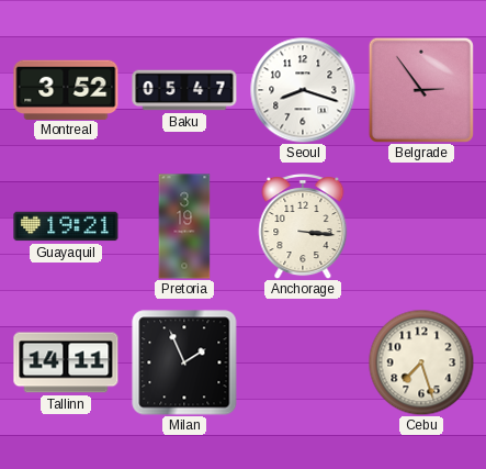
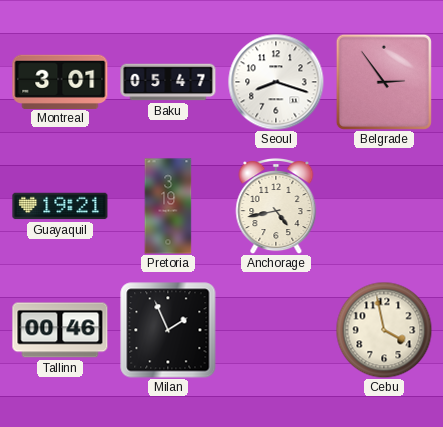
Montreal: 3:52 -> 3:01
Anchorage: 3:16 -> 4:43
Tallinn: 14:11 -> 00:46
Cebu: 7:27 -> 3:58
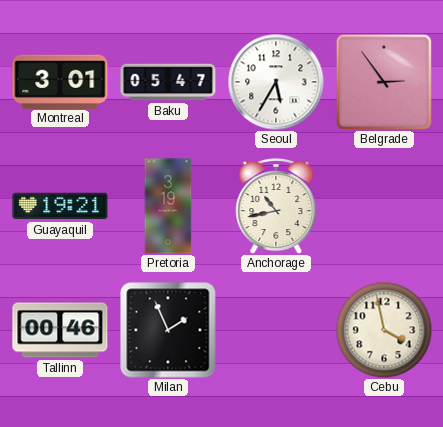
Seoul: 8:18 -> 5:35
Anchorage: 4:43 -> 10:43
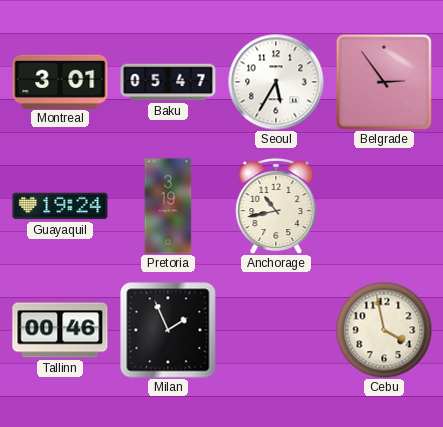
Guayaquil: 19:21 -> 19:24
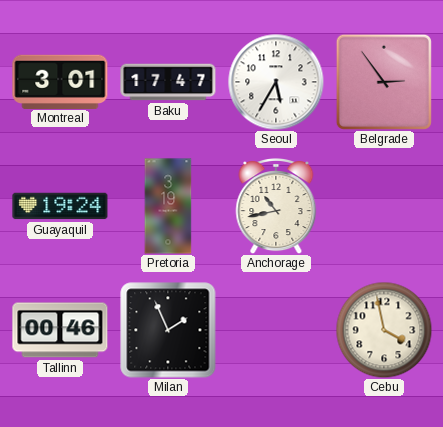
Baku: 05:47 -> 17:47
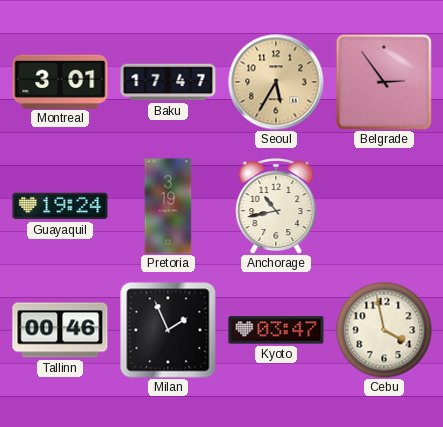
Seoul dial: white -> champagne
Kyoto: none -> 03:47
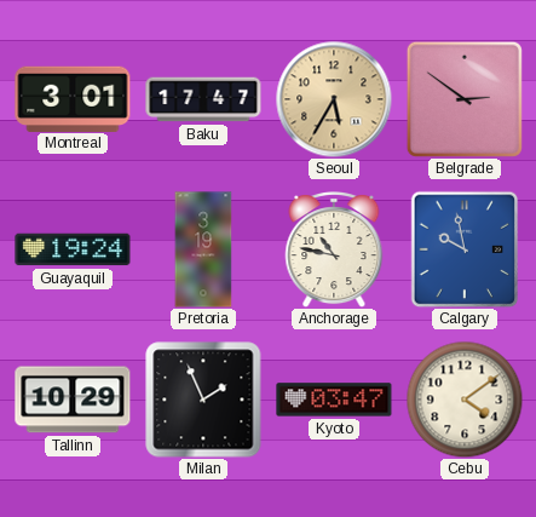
Belgrade: 2:54 -> 2:51
Anchorage: 10:43 -> 10:47
Calgary: none -> 9:58
Tallinn: 00:46 -> 10:29
Cebu: 3:58 -> 4:09
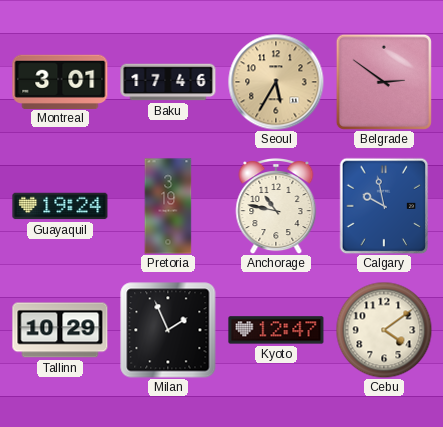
Baku: 17:47 -> 17:46
Kyoto: 03:47 -> 12:47
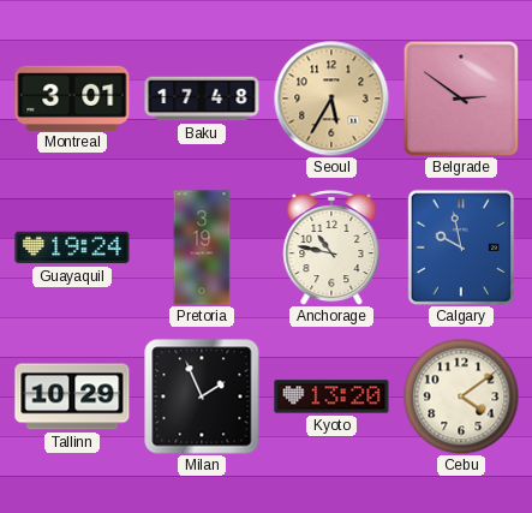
Baku: 17:46 -> 17:48
Kyoto: 12:47 -> 13:20
